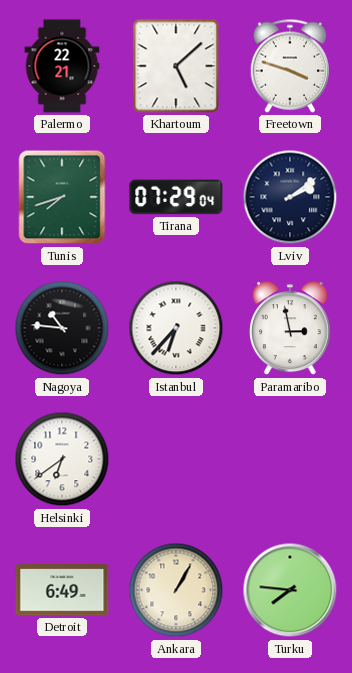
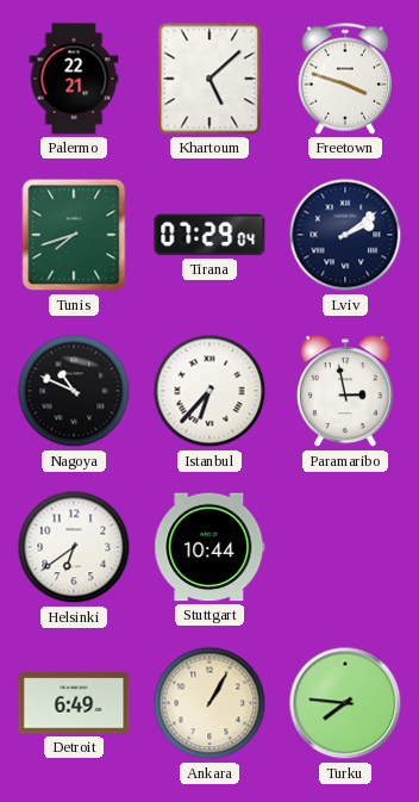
Nagoya: 10:46 -> 10:49
Stuttgart: none -> 10:44
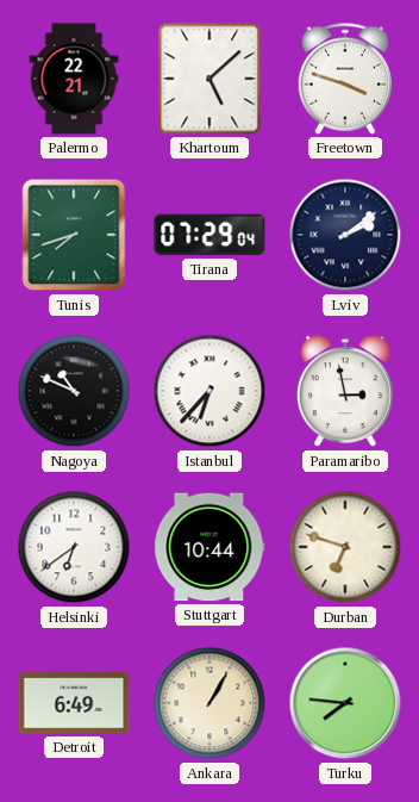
Durban: none -> 6:48
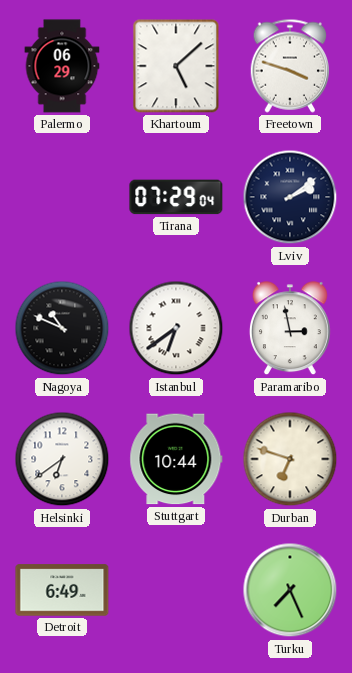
Palermo: 22:21 -> 06:29
Tunis: 7:42 -> none
Istanbul: 6:37 -> 6:39
Ankara: 1:05 -> none
Turku: 7:46 -> 7:26
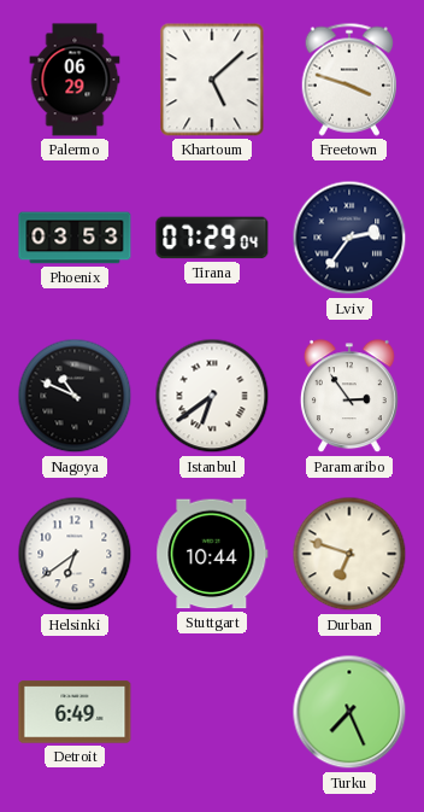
Phoenix: none -> 03:53
Lviv: 2:09 -> 2:36
Paramaribo: 2:58 -> 2:54
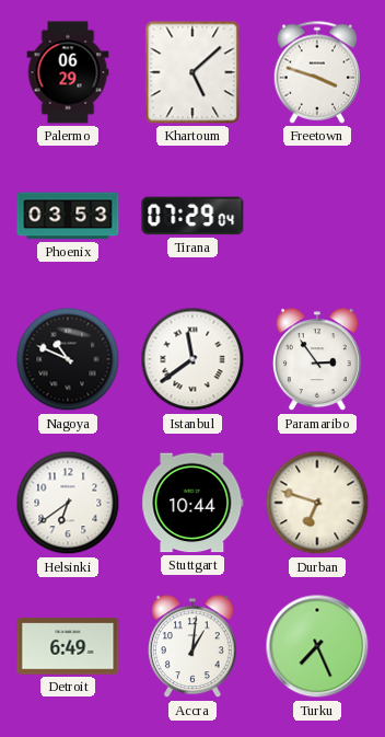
Lviv: 2:36 -> none
Istanbul: 6:39 -> 11:39
Accra: none -> 1:01
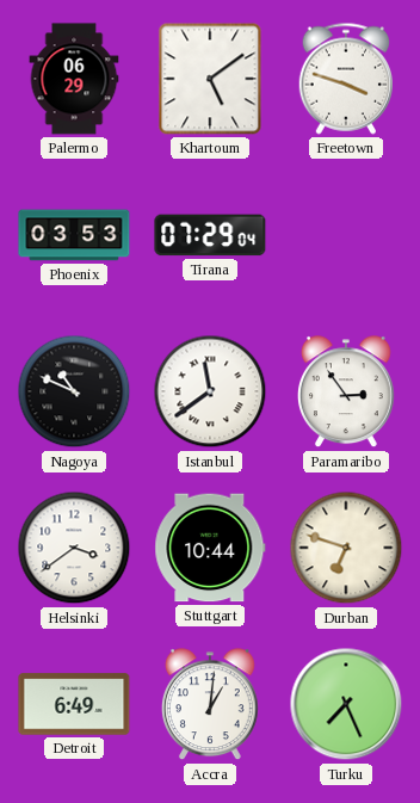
Khartoum: 5:08 -> 5:09
Helsinki: 6:39 -> 3:39
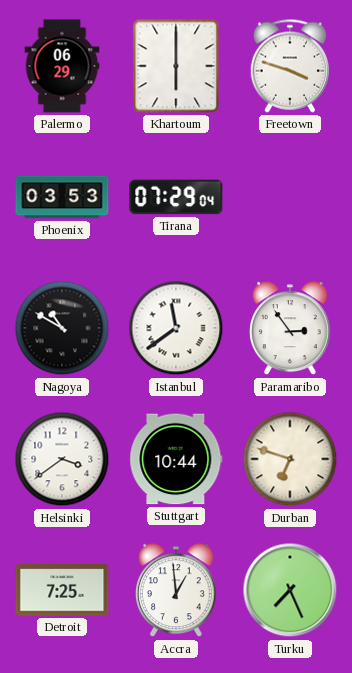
Khartoum: 5:09 -> 6:00
Nagoya: 10:49 -> 10:50
Detroit: 6:49 -> 7:25
Accra: 1:01 -> 12:59
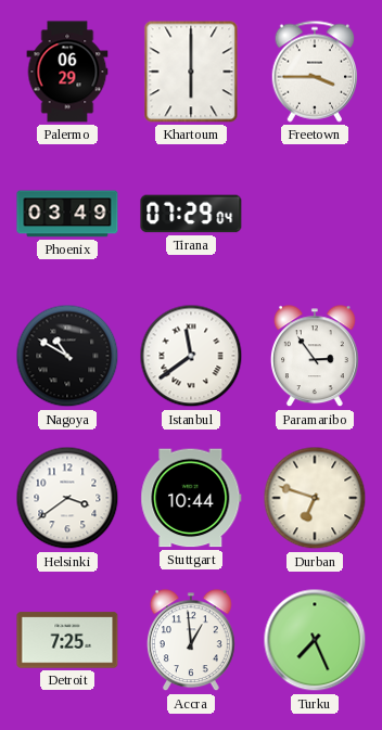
Freetown: 3:48 -> 3:45
Phoenix: 03:53 -> 03:49
